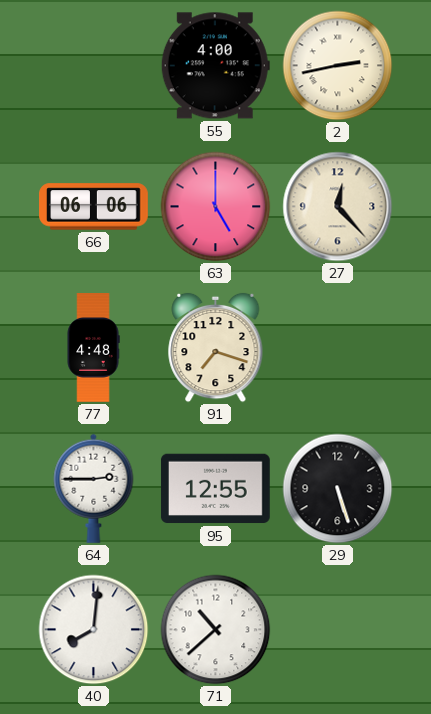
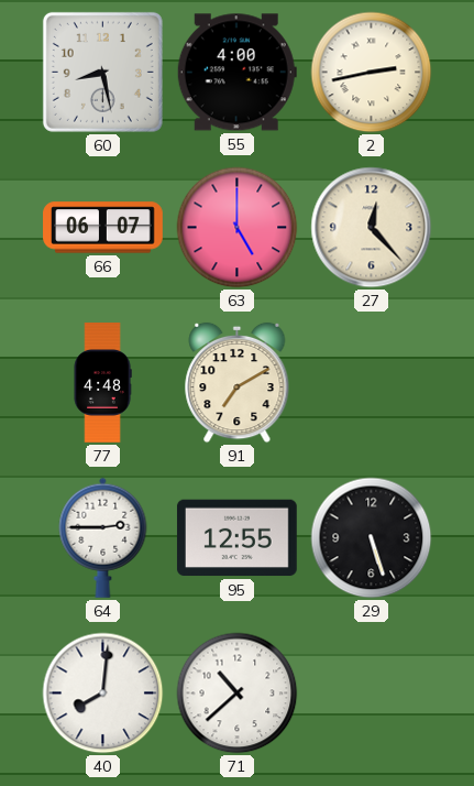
60: none -> 8:28
66: 06:06 -> 06:07
91: 7:18 -> 7:10
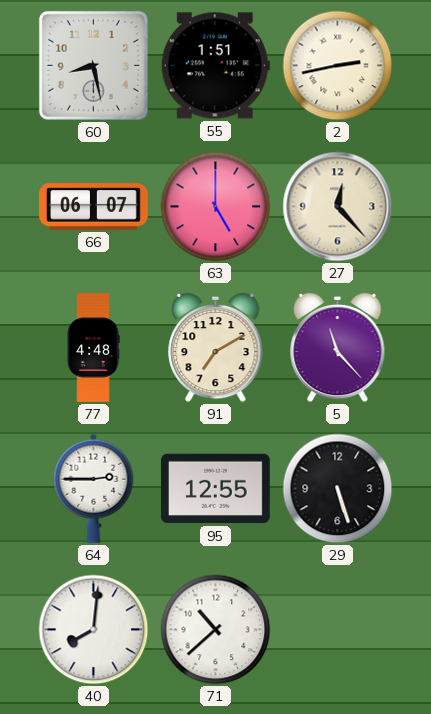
55: 4:00 -> 1:51
5: none -> 11:23
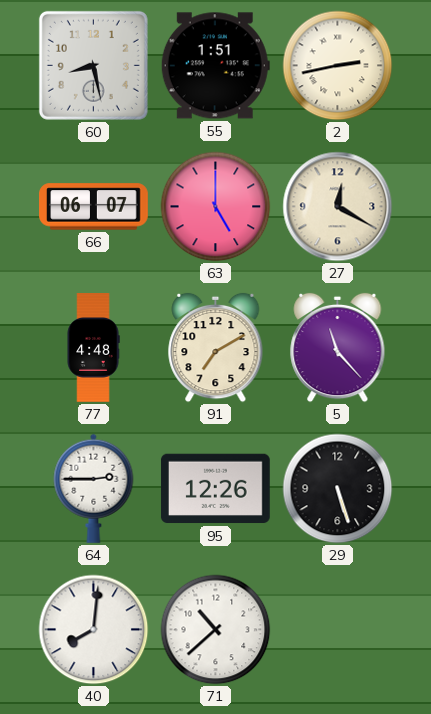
27: 12:23 -> 12:20
95: 12:55 -> 12:26
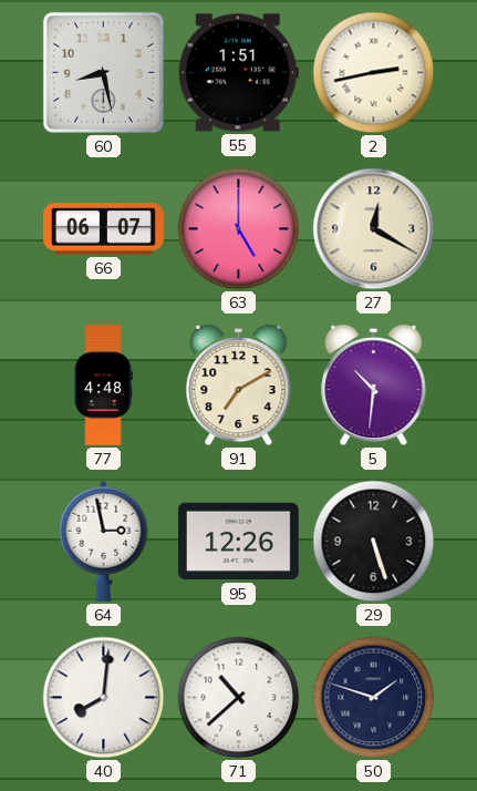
5: 11:23 -> 10:31
64: 2:45 -> 2:58
50: none -> 1:48
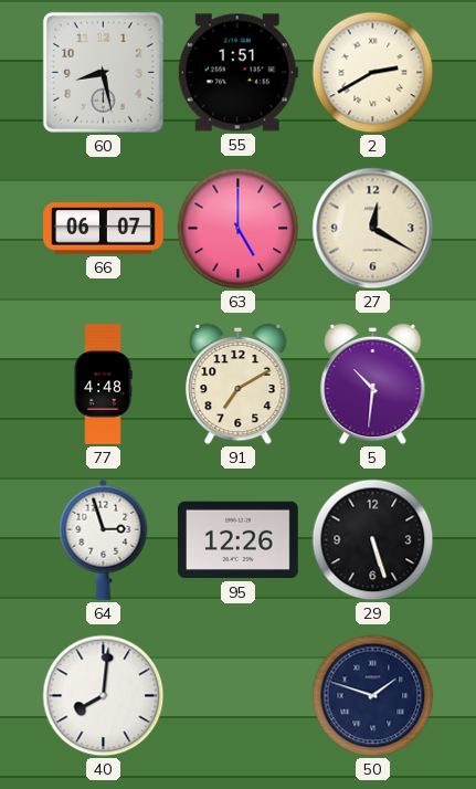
2: 2:43 -> 2:40
64: 2:58 -> 2:57
71: 10:38 -> none
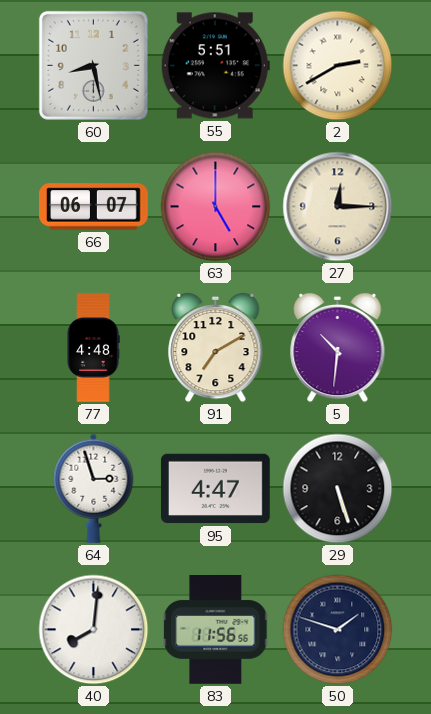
55: 1:51 -> 5:51
27: 12:20 -> 12:15
95: 12:26 -> 4:47
83: none -> 11:56
